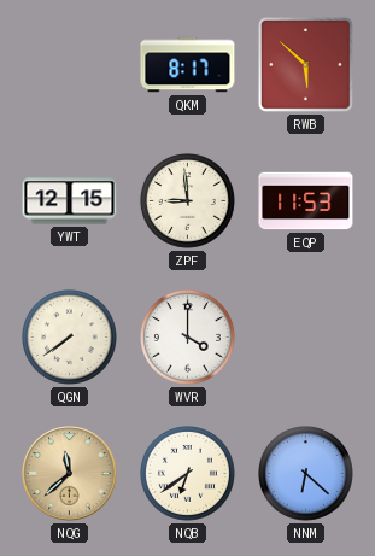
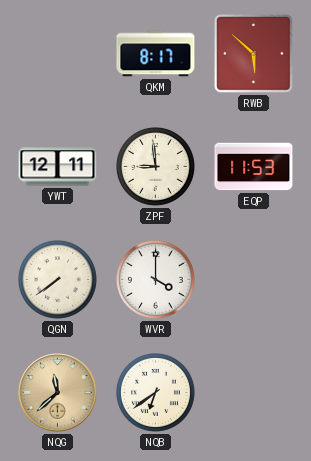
YWT: 12:15 -> 12:11
NNM: 6:22 -> none
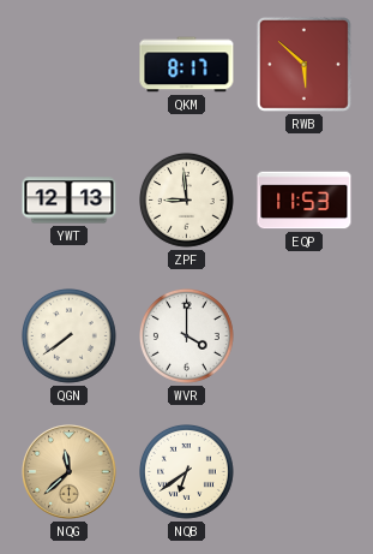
YWT: 12:11 -> 12:13
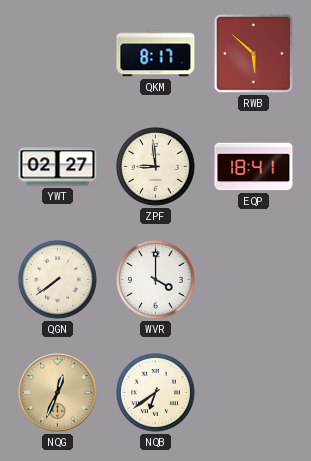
YWT: 12:13 -> 02:27
EQP: 11:53 -> 18:41
NQG: 11:38 -> 12:34
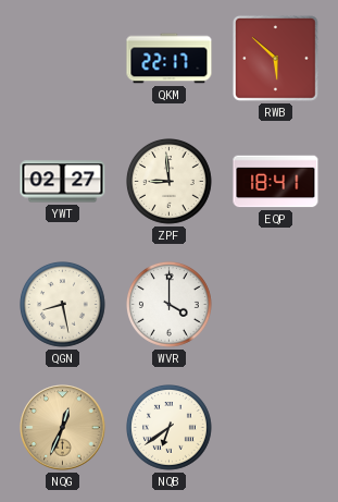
QKM: 8:17 -> 22:17
QGN: 7:39 -> 8:28
